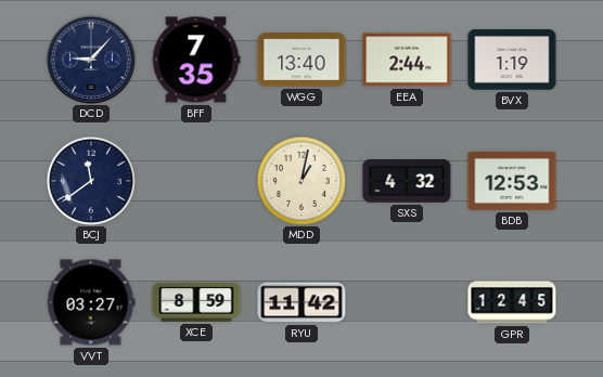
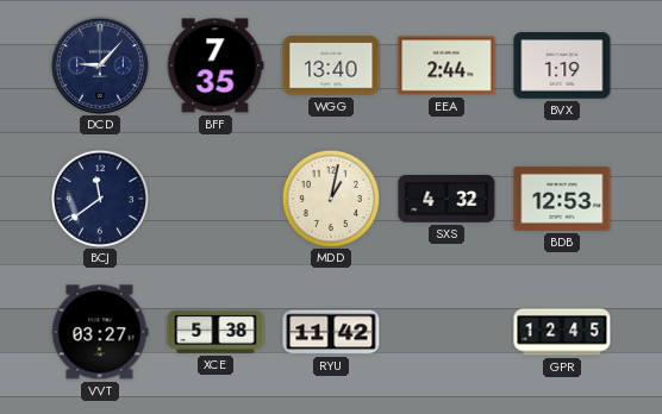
XCE: 8:59 -> 5:38
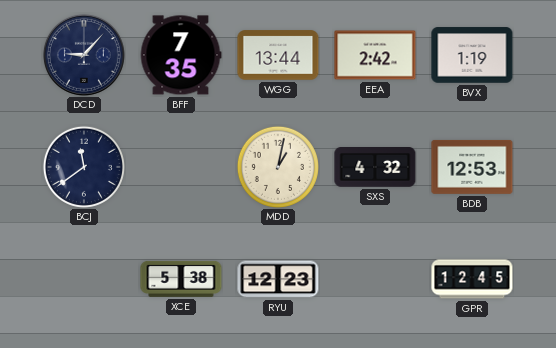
WGG: 13:40 -> 13:44
EEA: 2:44 -> 2:42
VVT: 03:27 -> none
RYU: 11:42 -> 12:23
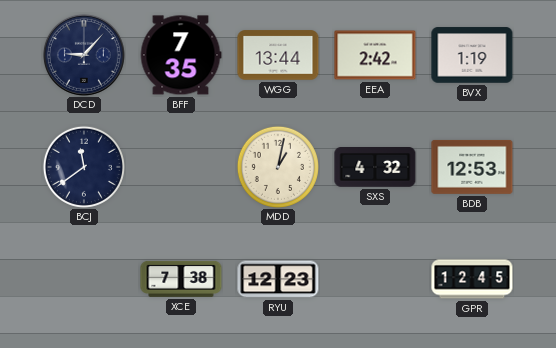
XCE: 5:38 -> 7:38
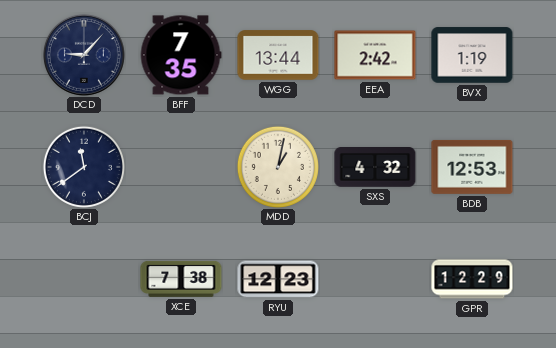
GPR: 12:45 -> 12:29
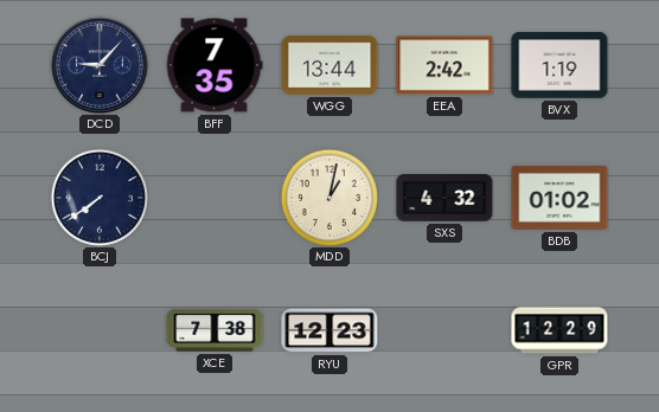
BCJ: 11:39 -> 7:39
BDB: 12:53 -> 01:02
